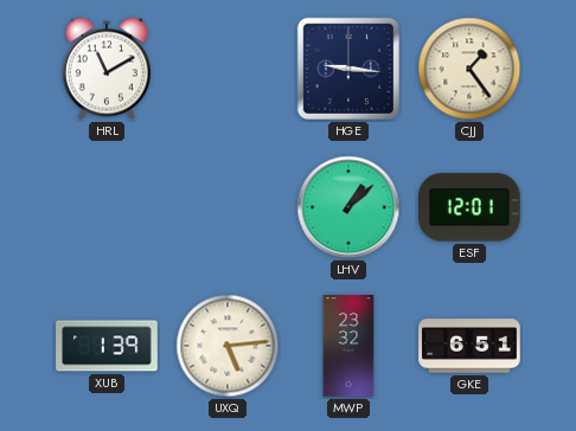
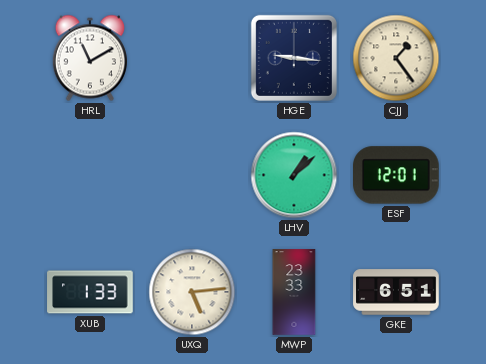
XUB: 1:39 -> 1:33
MWP: 23:32 -> 23:33
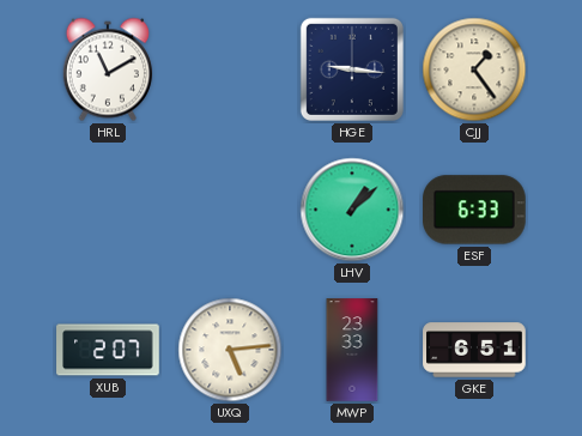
ESF: 12:01 -> 6:33
XUB: 1:33 -> 2:07
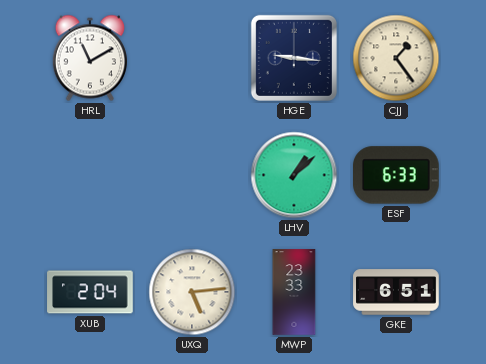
XUB: 2:07 -> 2:04
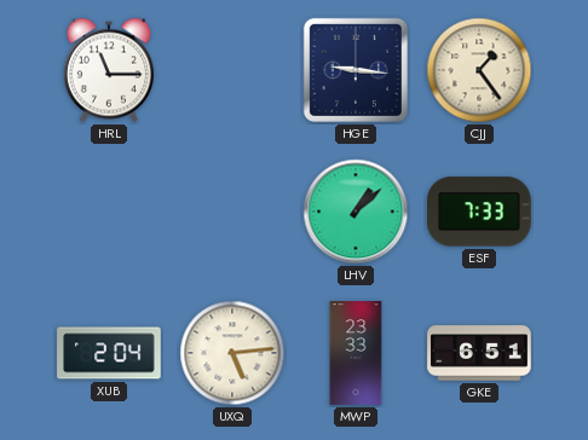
HRL: 11:10 -> 11:15
ESF: 6:33 -> 7:33
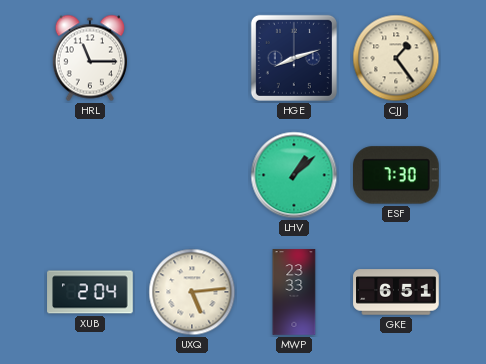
HGE: 9:16 -> 8:12
ESF: 7:33 -> 7:30
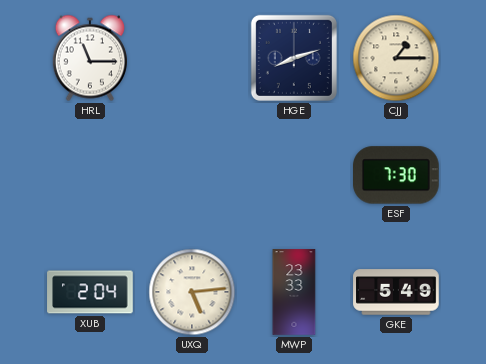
CJJ: 1:24 -> 1:15
LHV: 1:08 -> none
GKE: 6:51 -> 5:49
